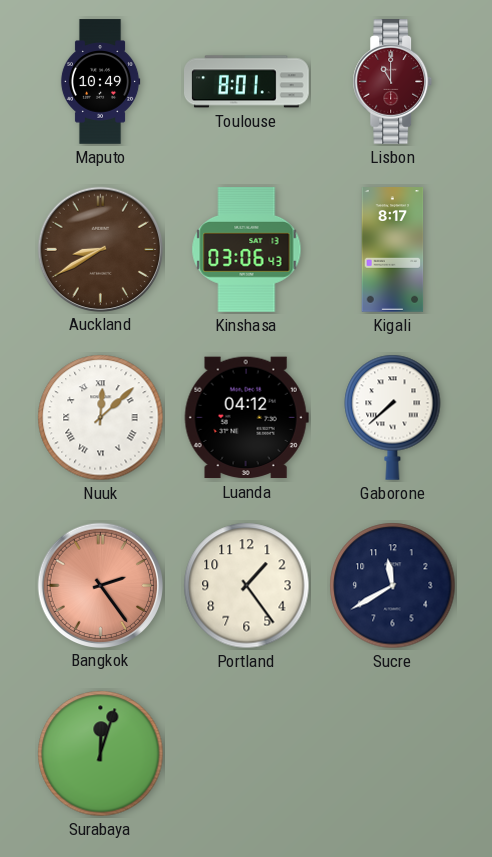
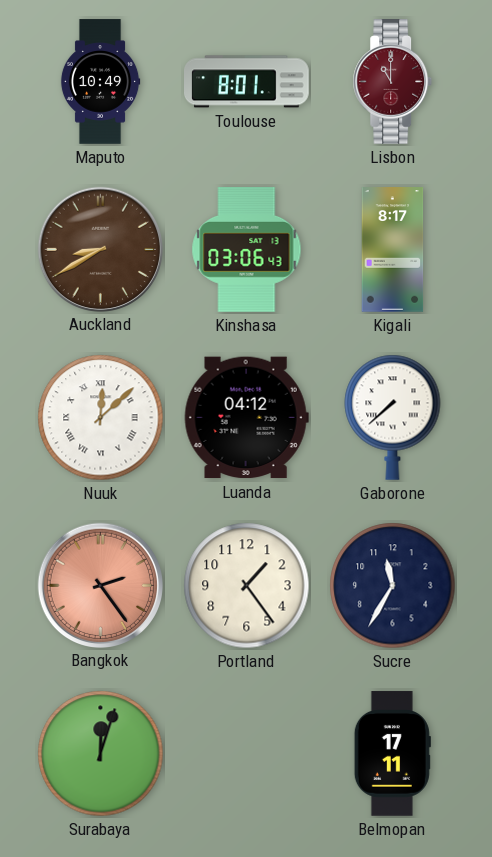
Sucre: 11:40 -> 11:35
Belmopan: none -> 17:11
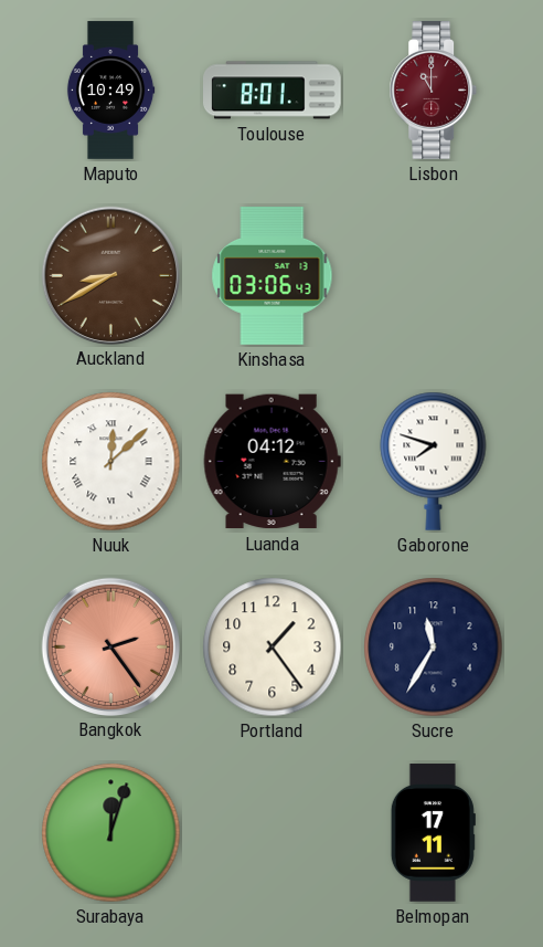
Kigali: 8:17 -> none
Gaborone: 7:38 -> 7:48
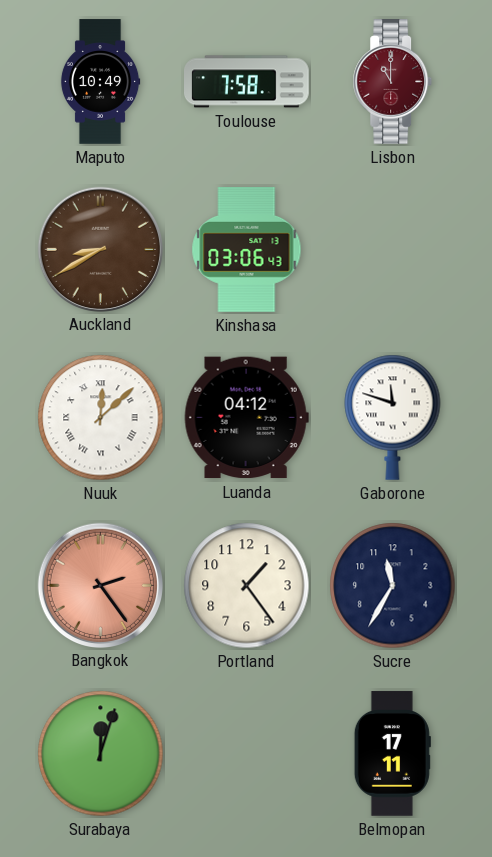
Toulouse: 8:01 -> 7:58
Gaborone: 7:48 -> 11:48
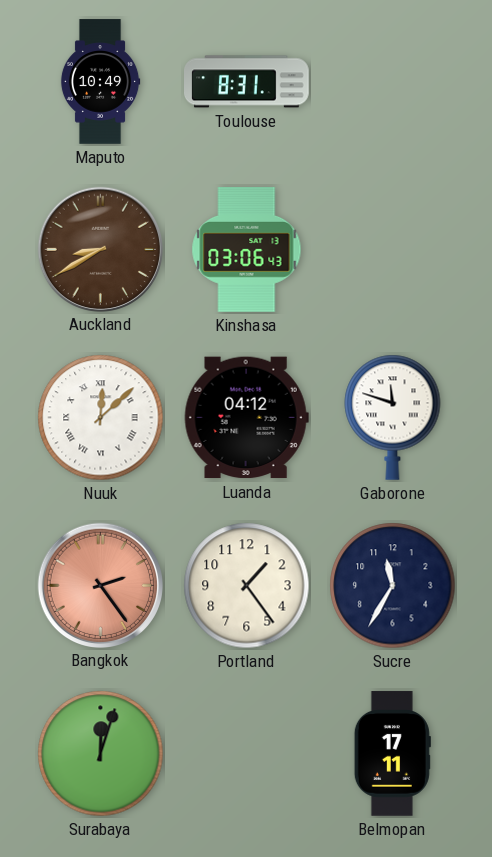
Toulouse: 7:58 -> 8:31
Lisbon: 11:00 -> none
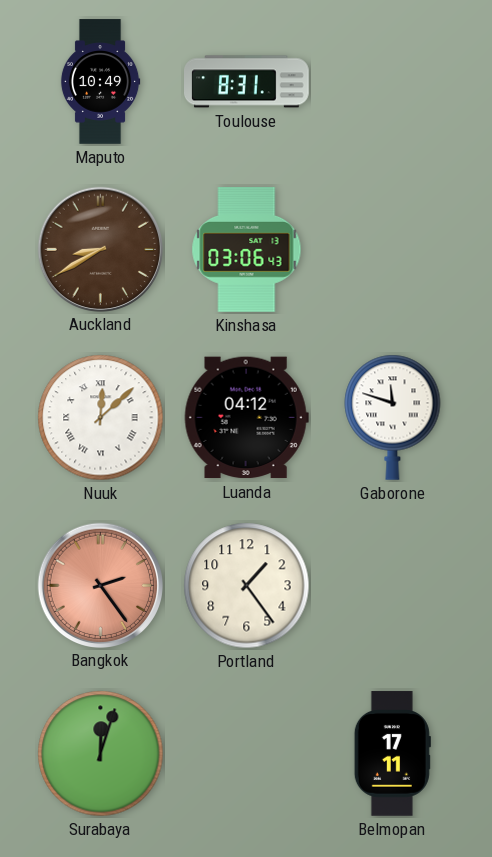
Sucre: 11:35 -> none
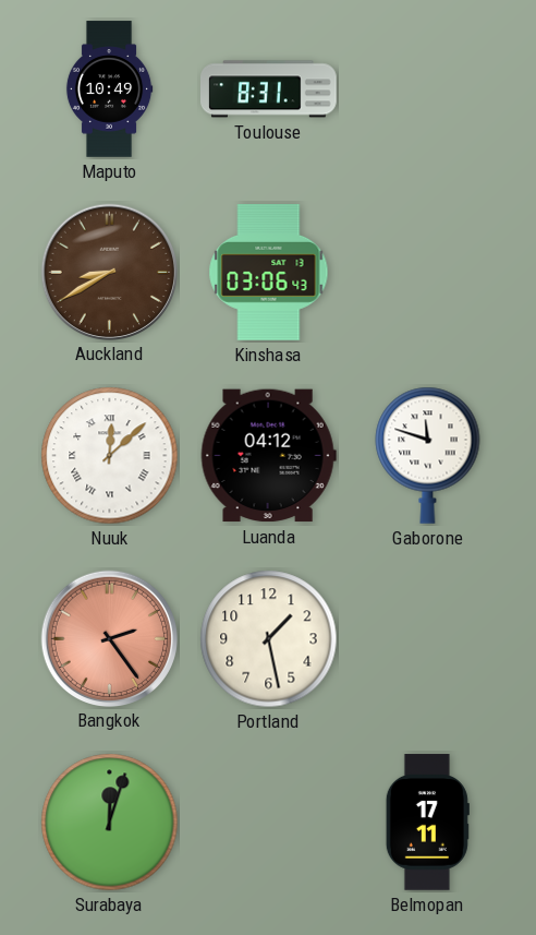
Portland: 1:24 -> 1:28
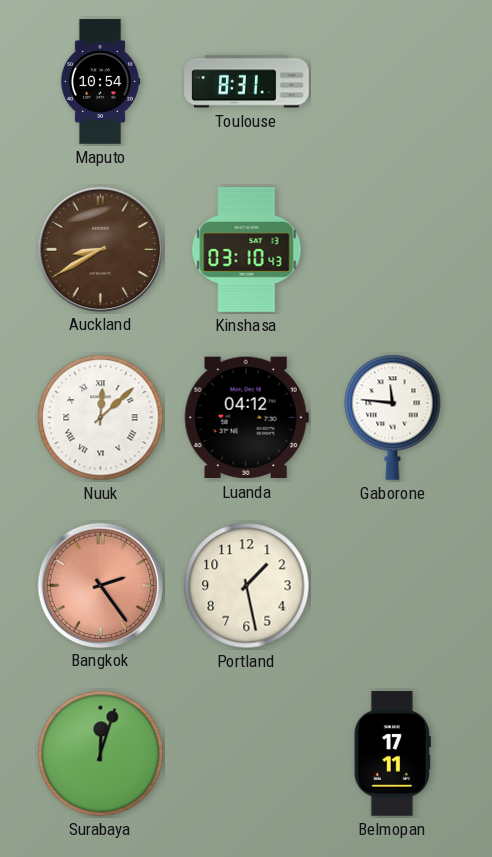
Maputo: 10:49 -> 10:54
Kinshasa: 03:06 -> 03:10
Gaborone: 11:48 -> 11:46
